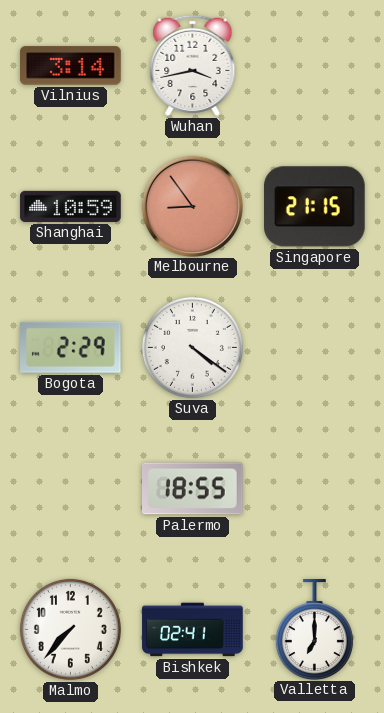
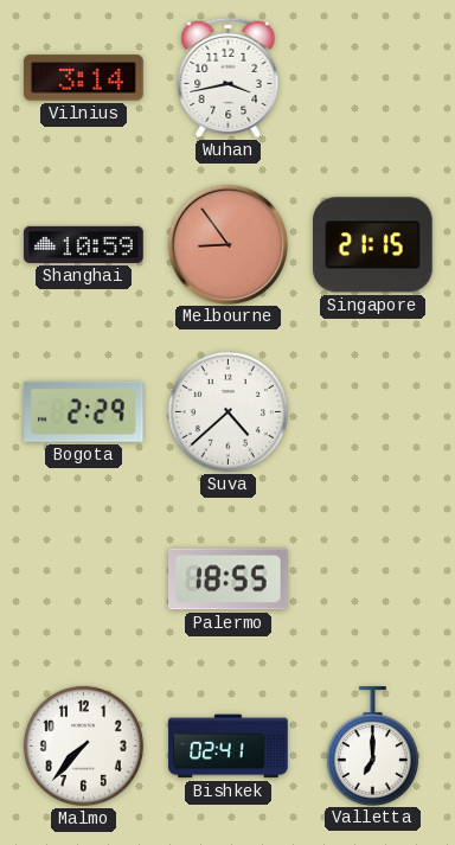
Suva: 4:21 -> 4:38
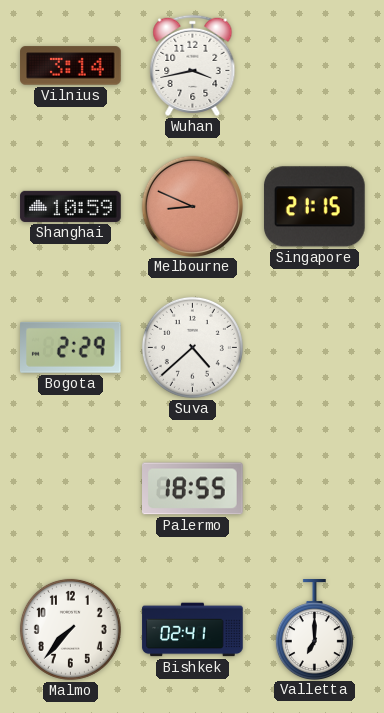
Melbourne: 8:54 -> 8:49
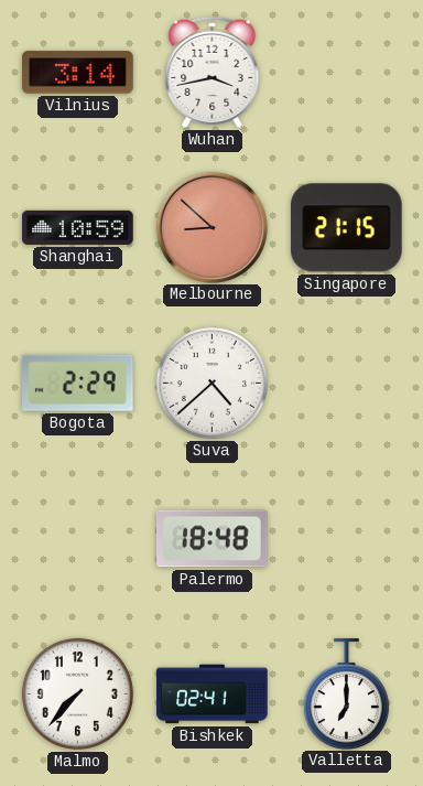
Melbourne: 8:49 -> 8:52
Palermo: 18:55 -> 18:48
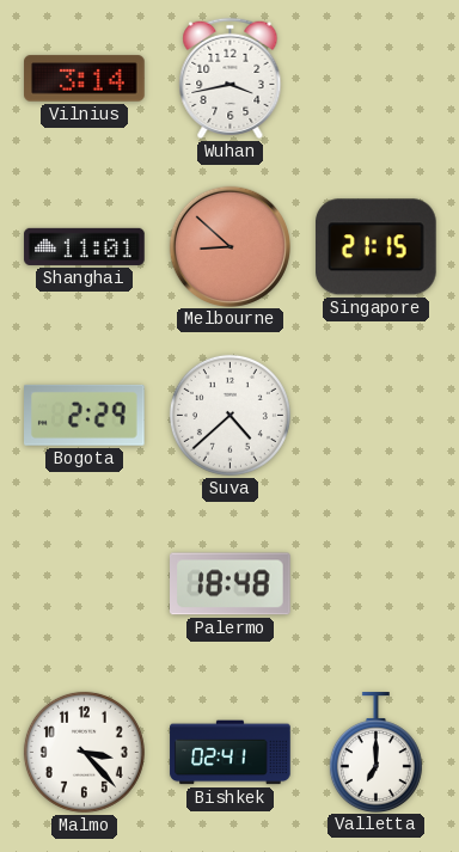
Shanghai: 10:59 -> 11:01
Malmo: 7:37 -> 3:23
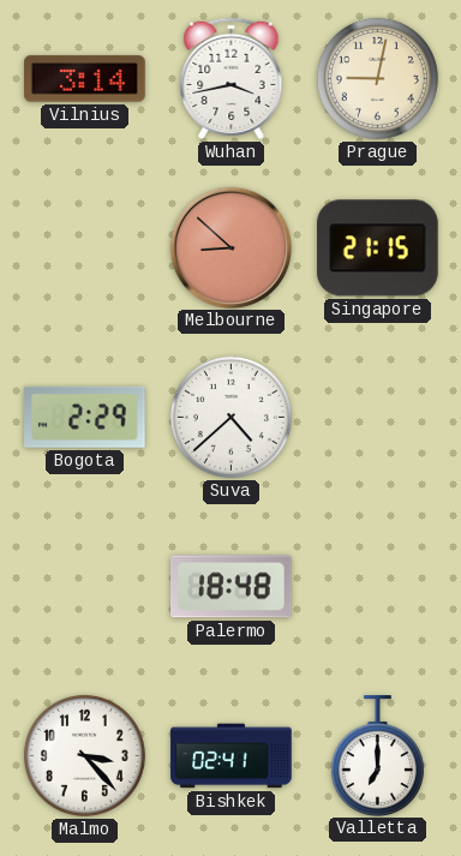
Prague: none -> 9:02
Shanghai: 11:01 -> none
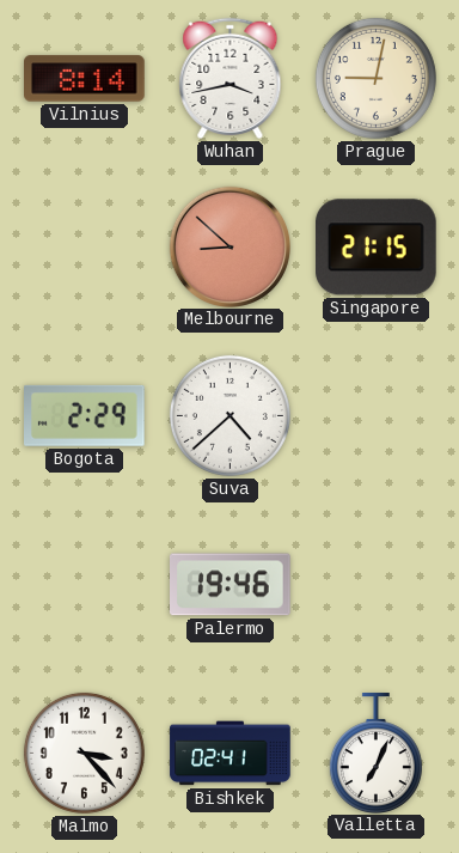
Vilnius: 3:14 -> 8:14
Palermo: 18:48 -> 19:46
Valletta: 7:00 -> 7:04
